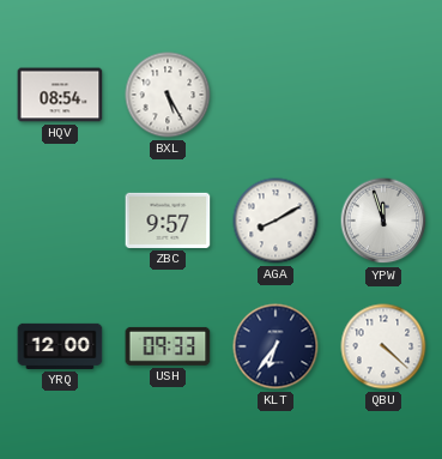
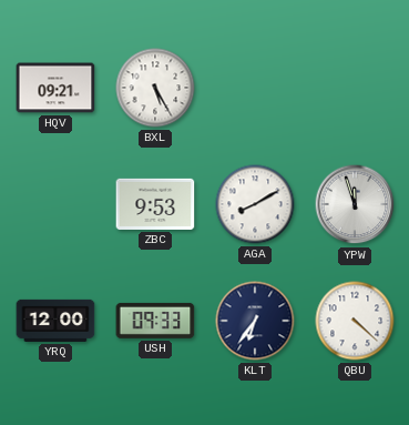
HQV: 08:54 -> 09:21
ZBC: 9:57 -> 9:53
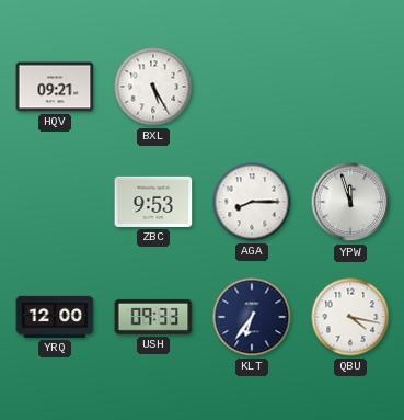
AGA: 8:10 -> 8:15
QBU: 4:22 -> 4:17
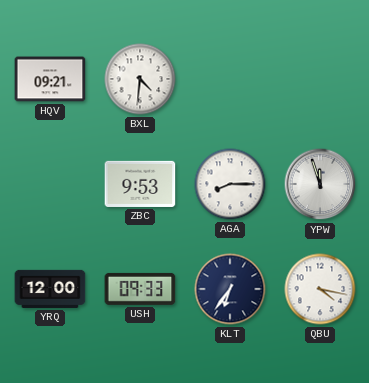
BXL: 5:25 -> 4:31
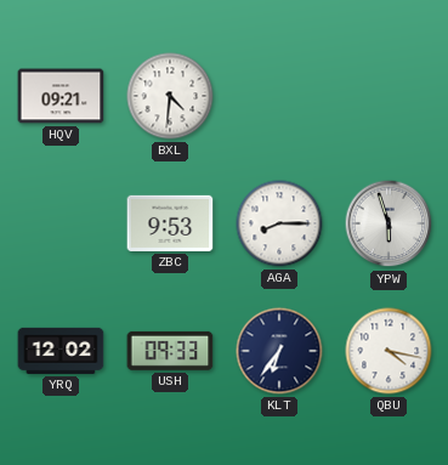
YPW: 11:57 -> 5:57
YRQ: 12:00 -> 12:02
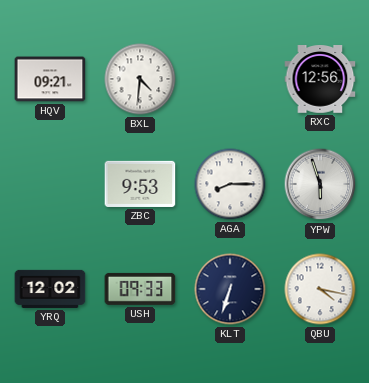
RXC: none -> 12:56
KLT: 6:36 -> 6:33
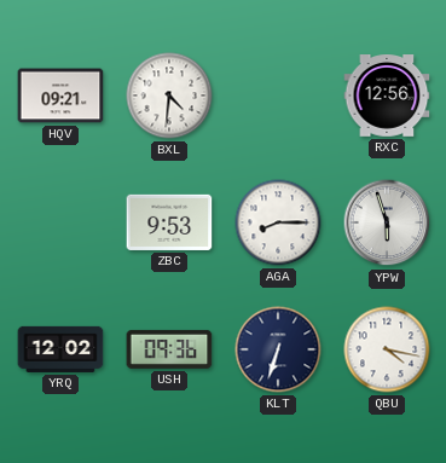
USH: 09:33 -> 09:36
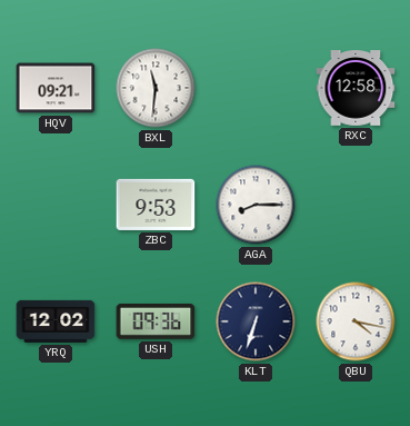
BXL: 4:31 -> 11:31
RXC: 12:56 -> 12:58
YPW: 5:57 -> none
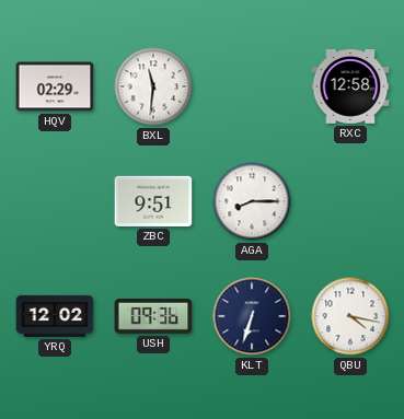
HQV: 09:21 -> 02:29
ZBC: 9:53 -> 9:51
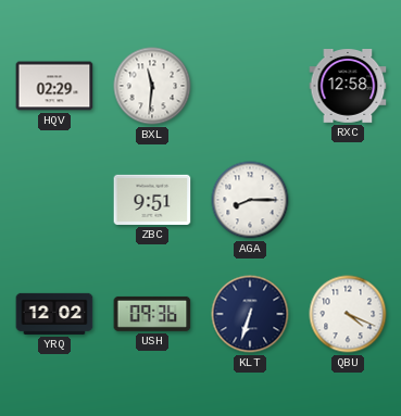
QBU: 4:17 -> 4:19
